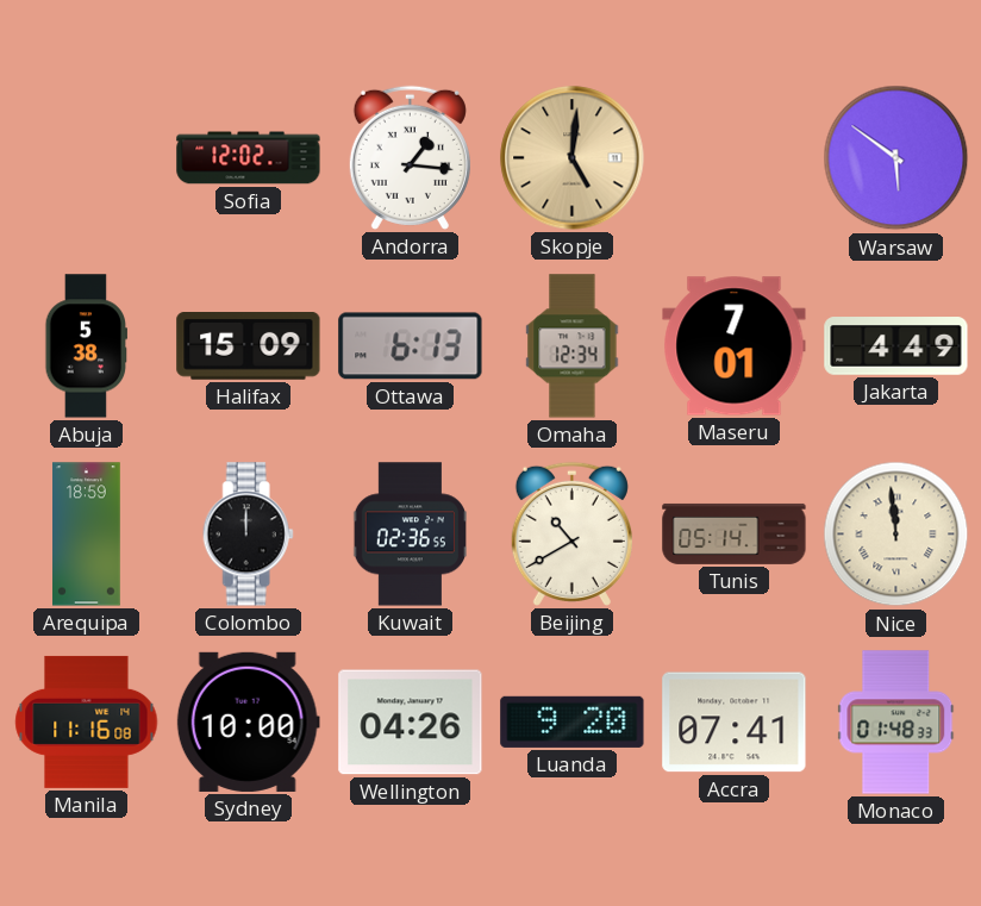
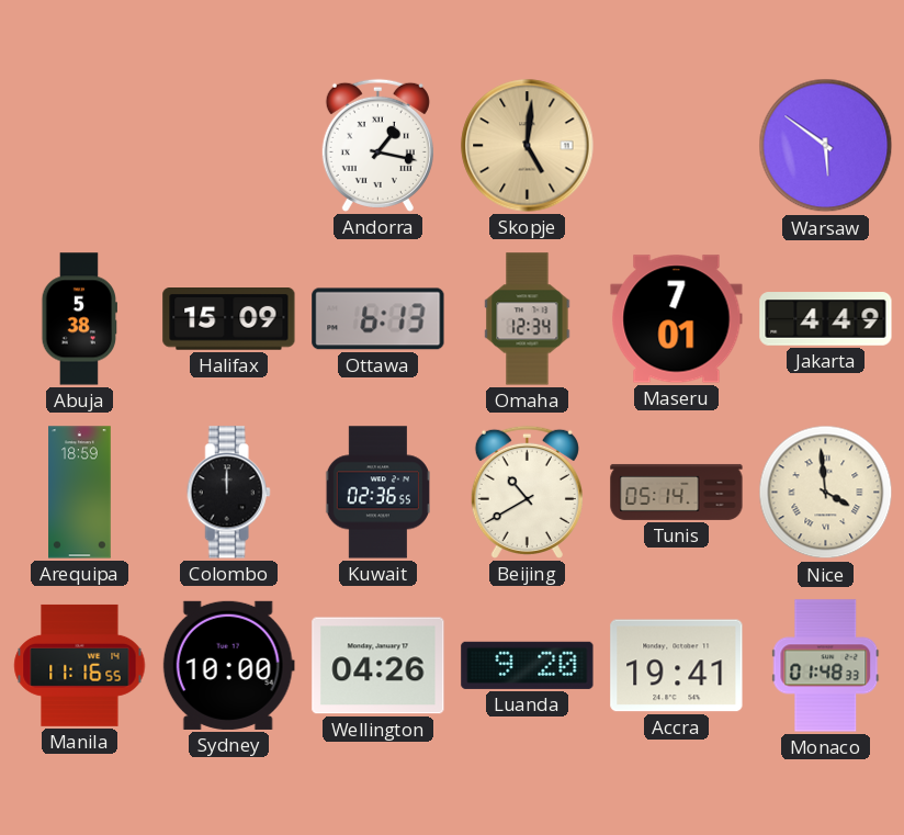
Sofia: 12:02 -> none
Andorra: 1:16 -> 1:17
Nice: 11:59 -> 3:59
Manila: 11:16:08 -> 11:16:55
Accra: 07:41 -> 19:41
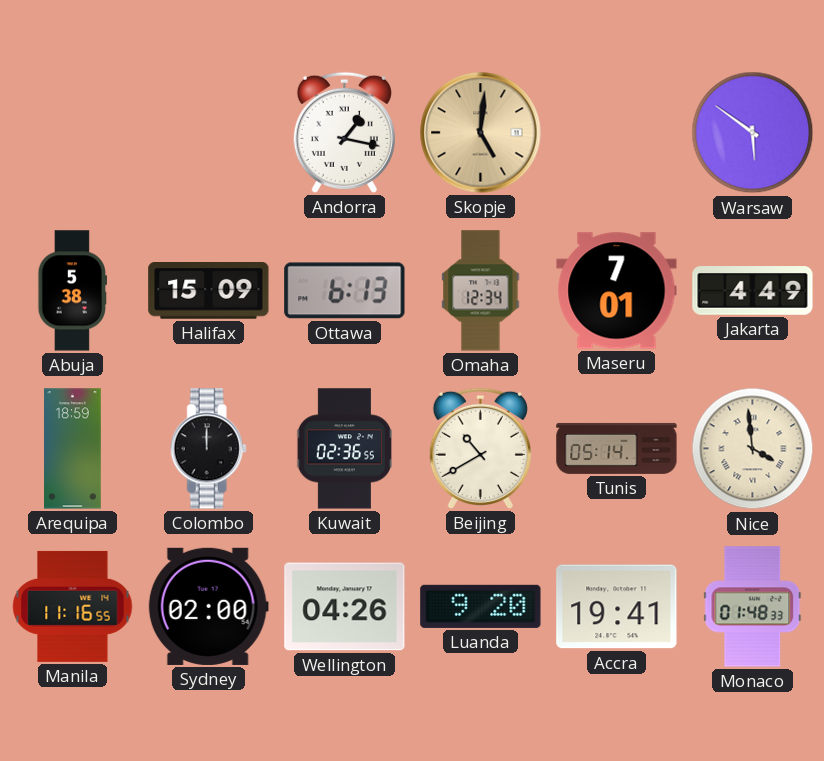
Sydney: 10:00 -> 02:00
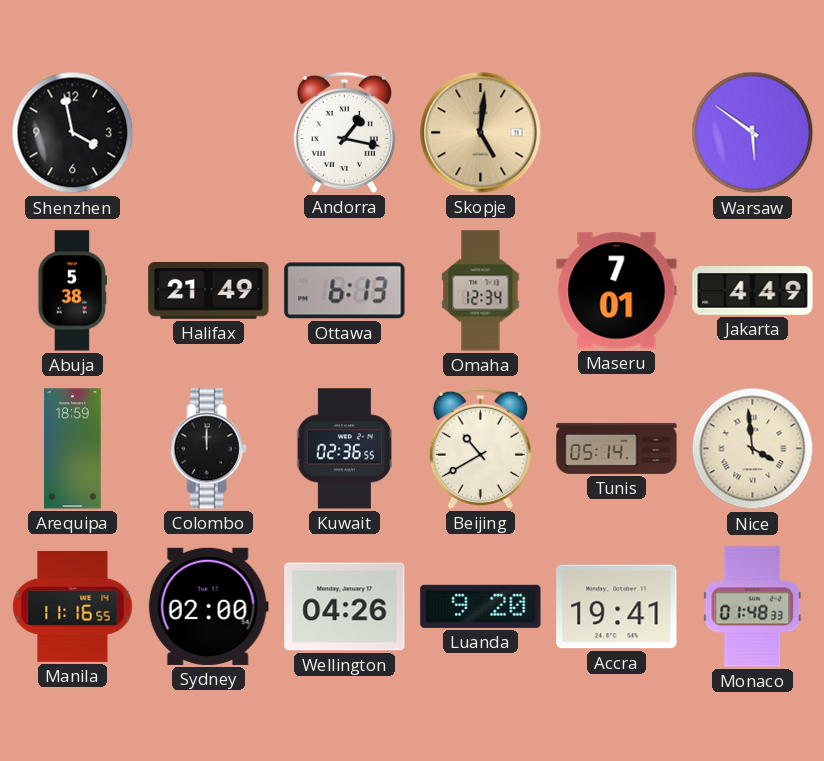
Shenzhen: none -> 3:58
Halifax: 15:09 -> 21:49
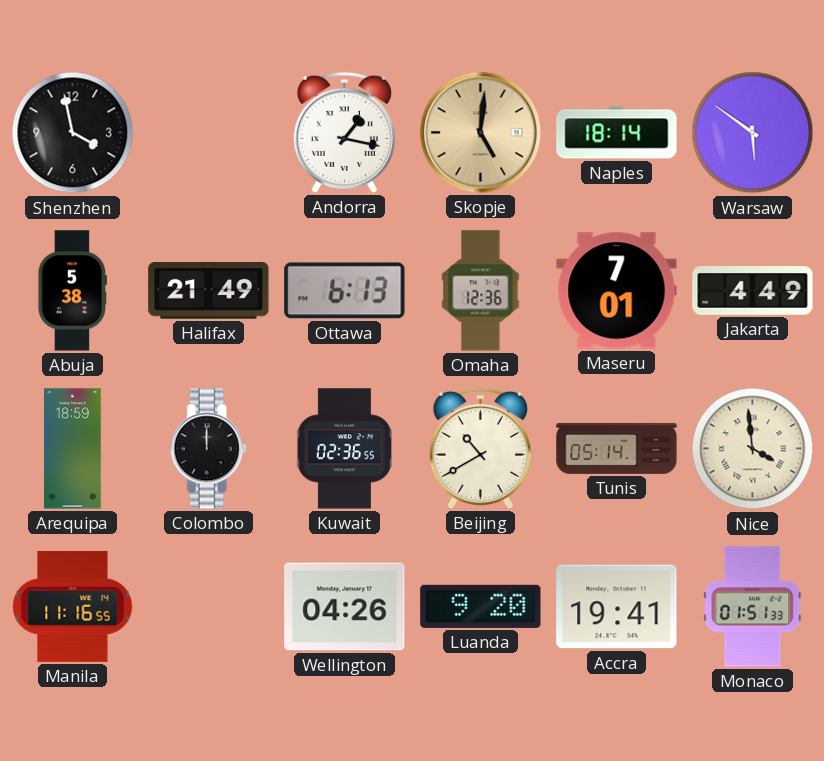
Naples: none -> 18:14
Omaha: 12:34 -> 12:36
Sydney: 02:00 -> none
Monaco: 01:48 -> 01:51
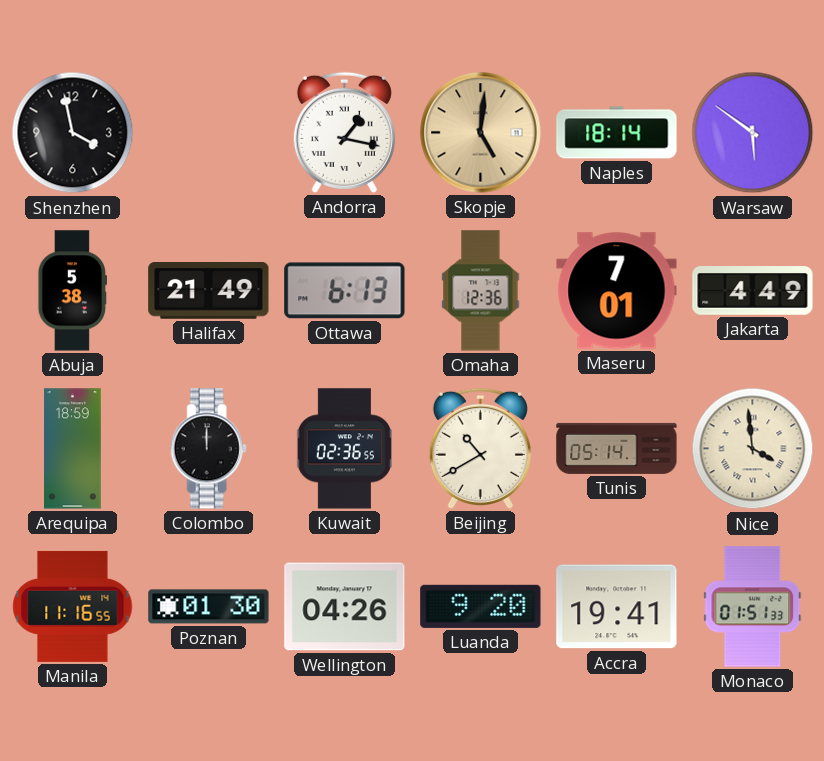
Poznan: none -> 01:30
